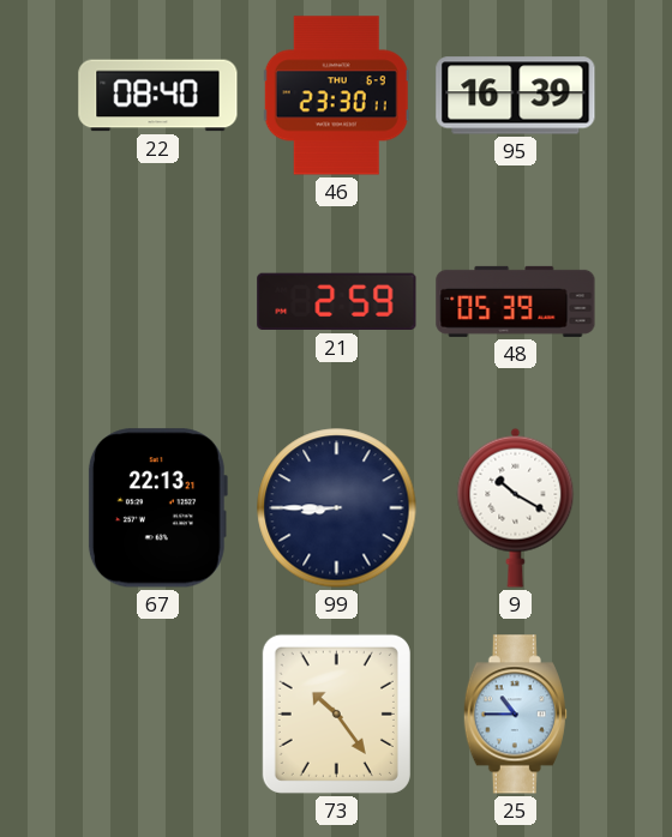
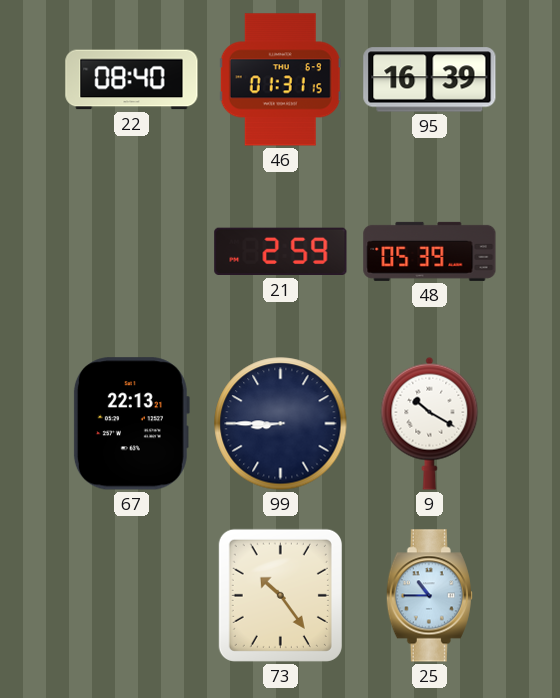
46: 23:30 -> 01:31
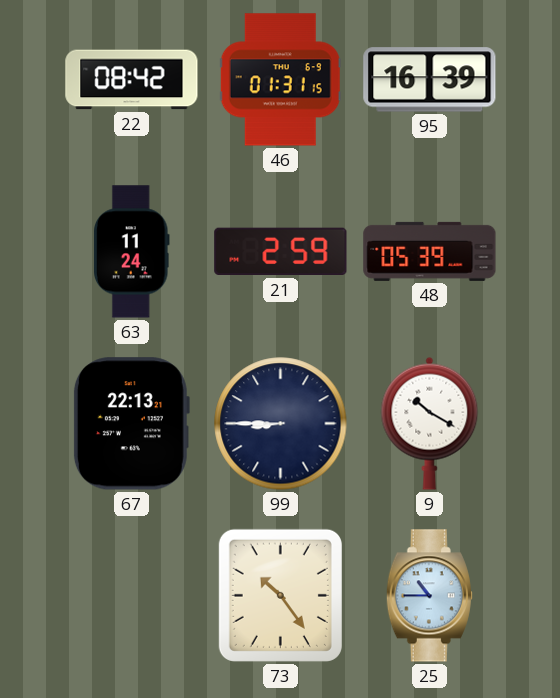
22: 08:40 -> 08:42
63: none -> 11:24
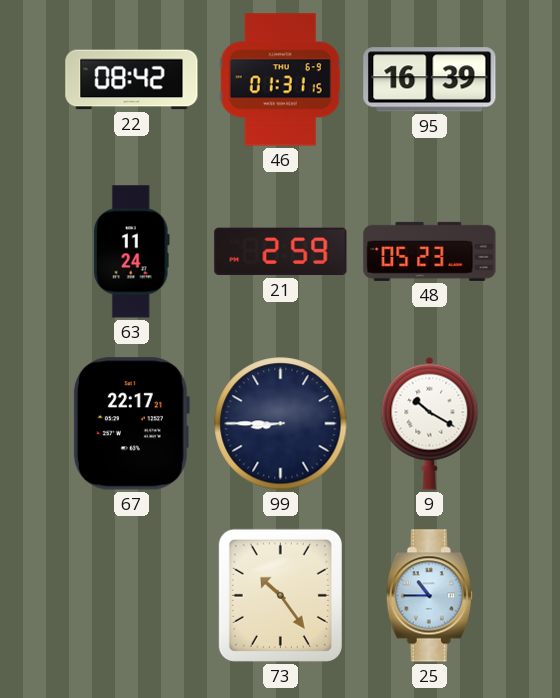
48: 05:39 -> 05:23
67: 22:13 -> 22:17
